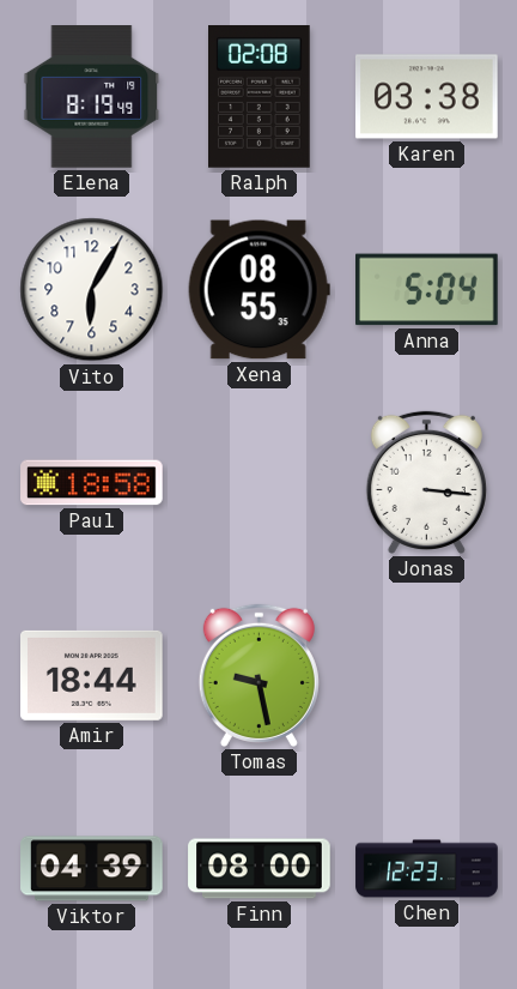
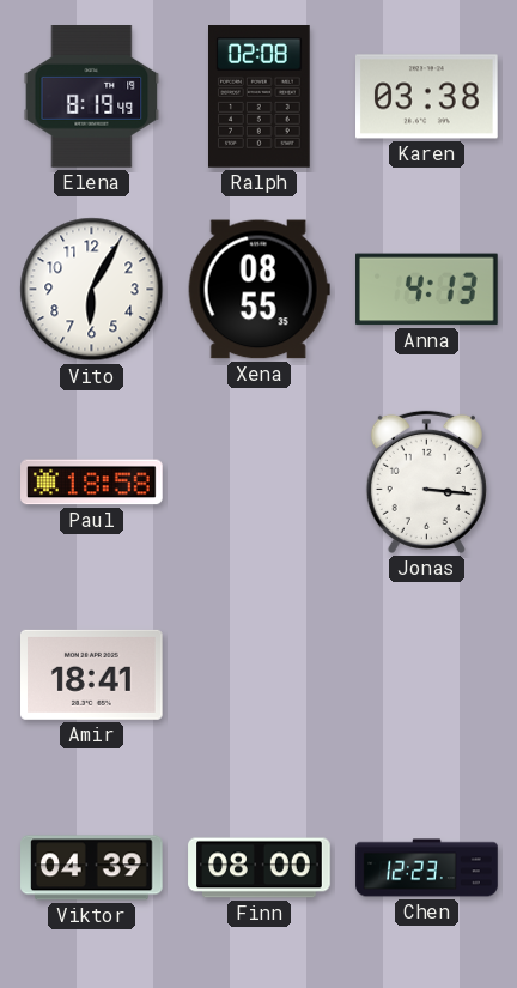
Anna: 5:04 -> 4:13
Amir: 18:44 -> 18:41
Tomas: 9:28 -> none
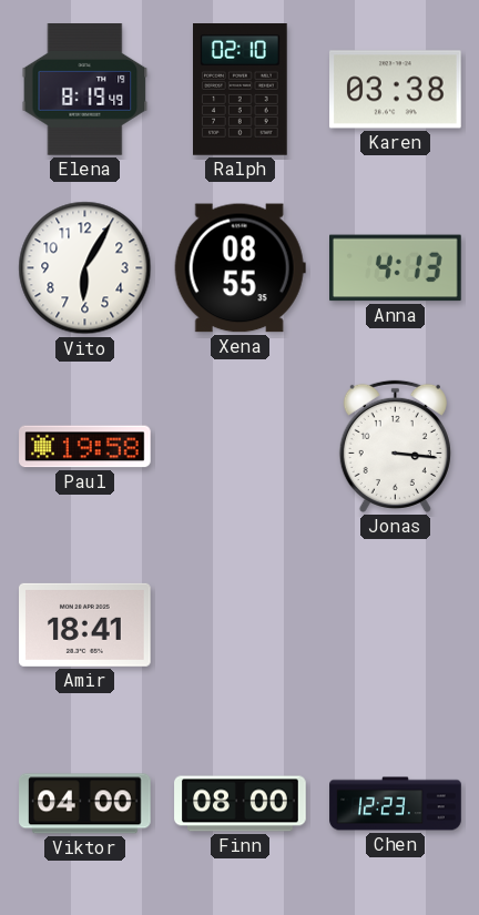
Ralph: 02:08 -> 02:10
Paul: 18:58 -> 19:58
Viktor: 04:39 -> 04:00
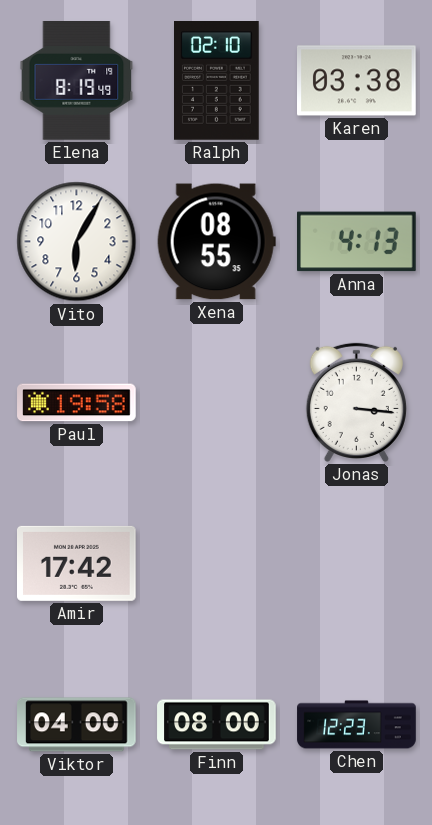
Amir: 18:41 -> 17:42
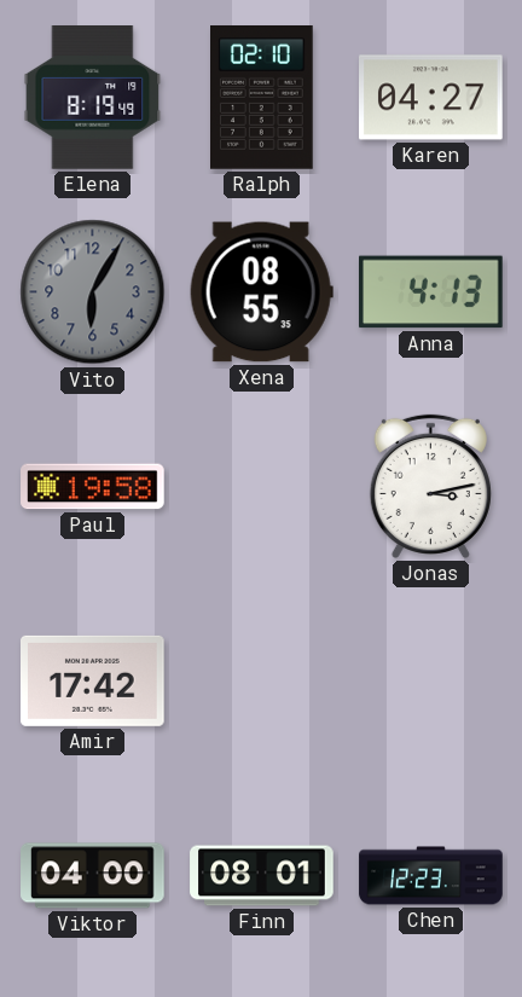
Karen: 03:38 -> 04:27
Vito dial: white -> grey
Jonas: 3:16 -> 3:13
Finn: 08:00 -> 08:01
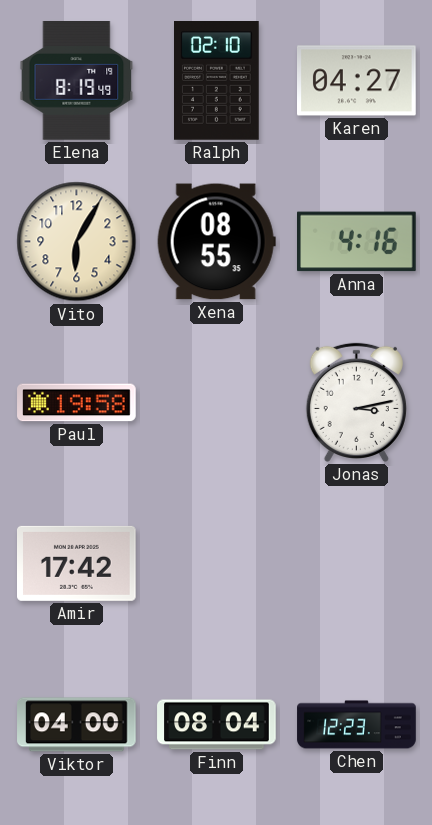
Vito dial: grey -> cream
Anna: 4:13 -> 4:16
Finn: 08:01 -> 08:04
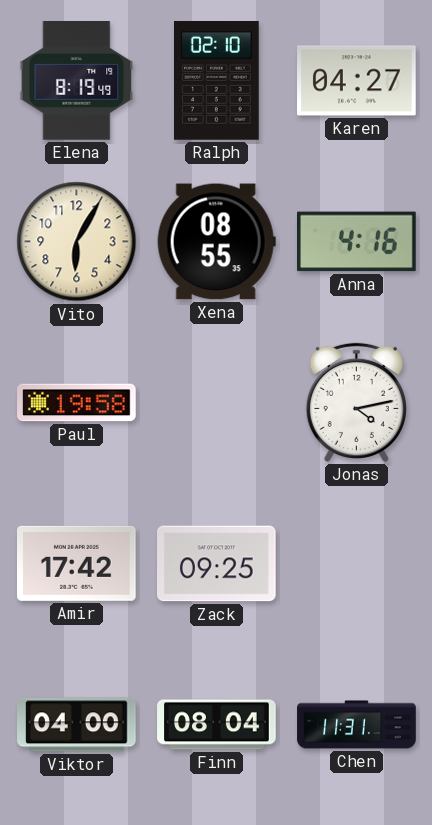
Jonas: 3:13 -> 4:13
Zack: none -> 09:25
Chen: 12:23 -> 11:31
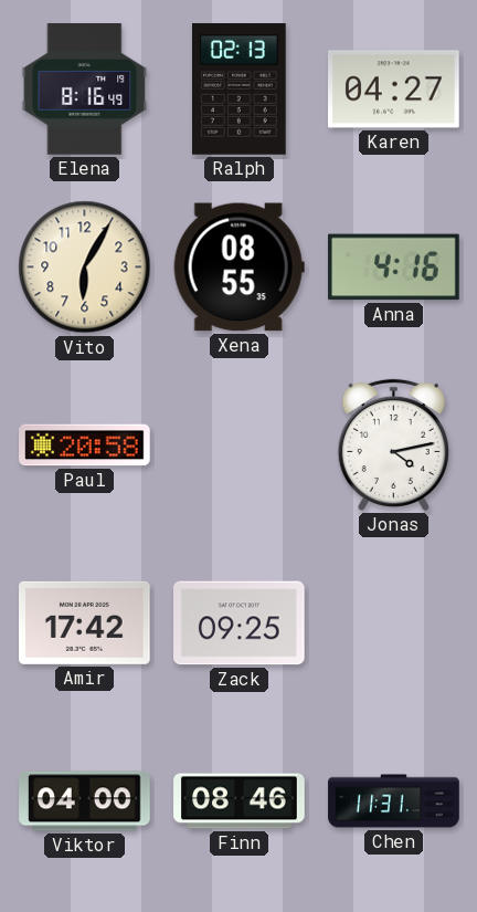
Elena: 8:19 -> 8:16
Ralph: 02:10 -> 02:13
Paul: 19:58 -> 20:58
Finn: 08:04 -> 08:46
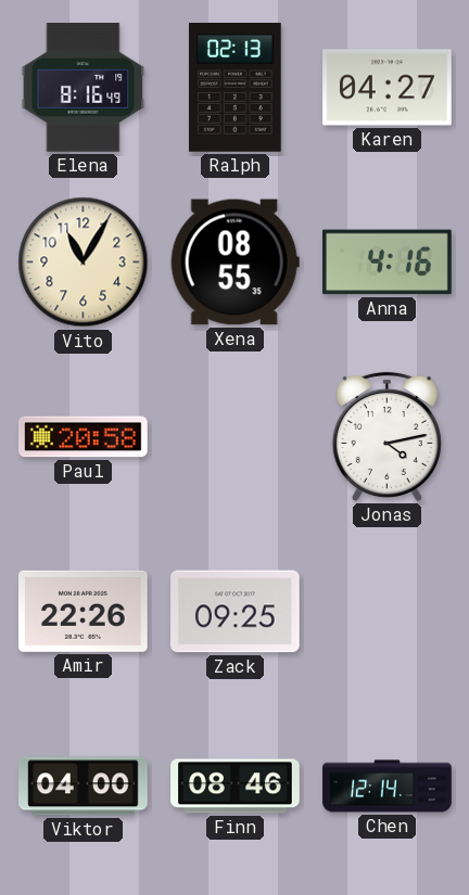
Vito: 6:05 -> 11:05
Amir: 17:42 -> 22:26
Chen: 11:31 -> 12:14
